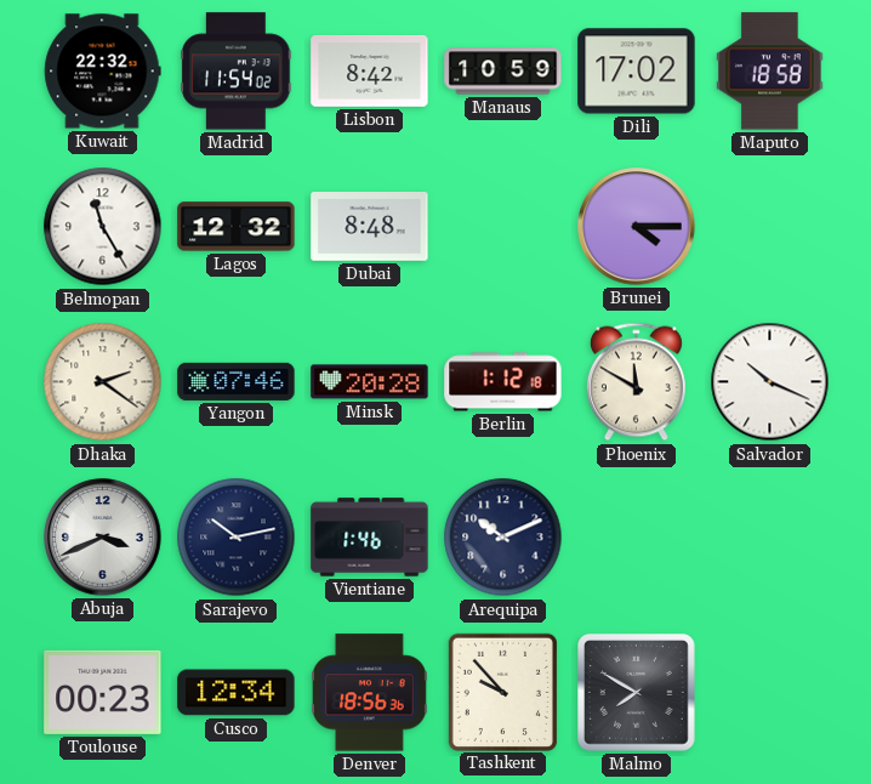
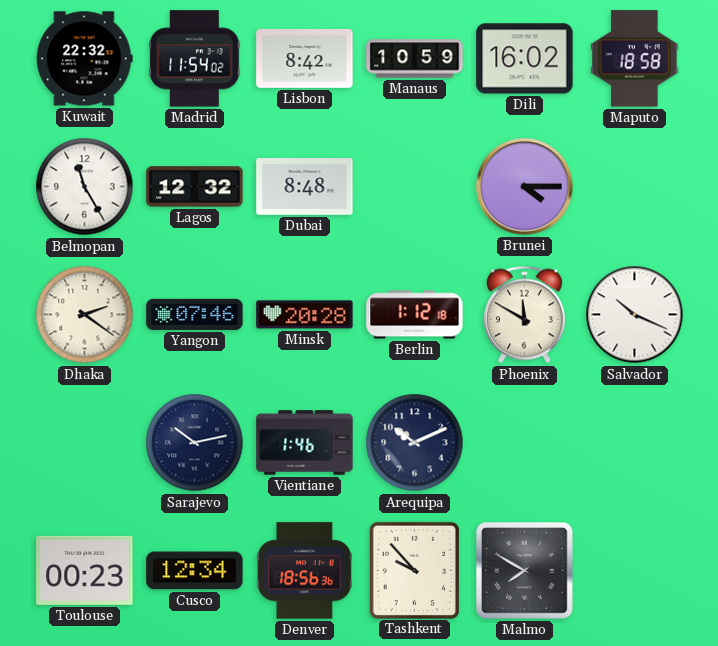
Dili: 17:02 -> 16:02
Abuja: 3:41 -> none
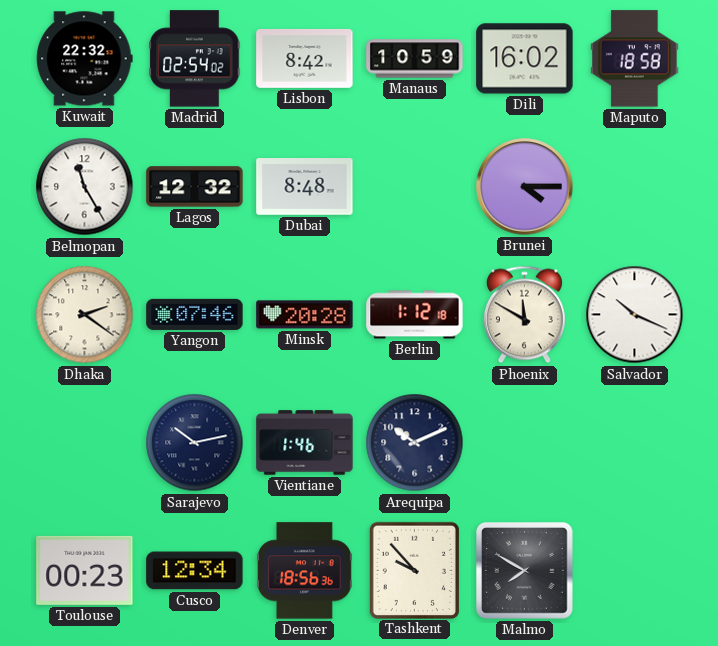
Madrid: 11:54 -> 02:54
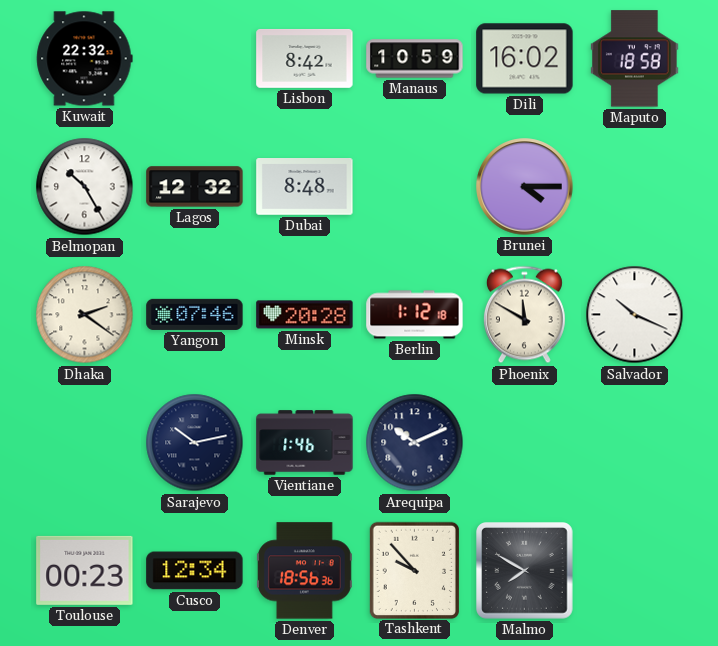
Madrid: 02:54 -> none
Belmopan: 11:25 -> 10:25
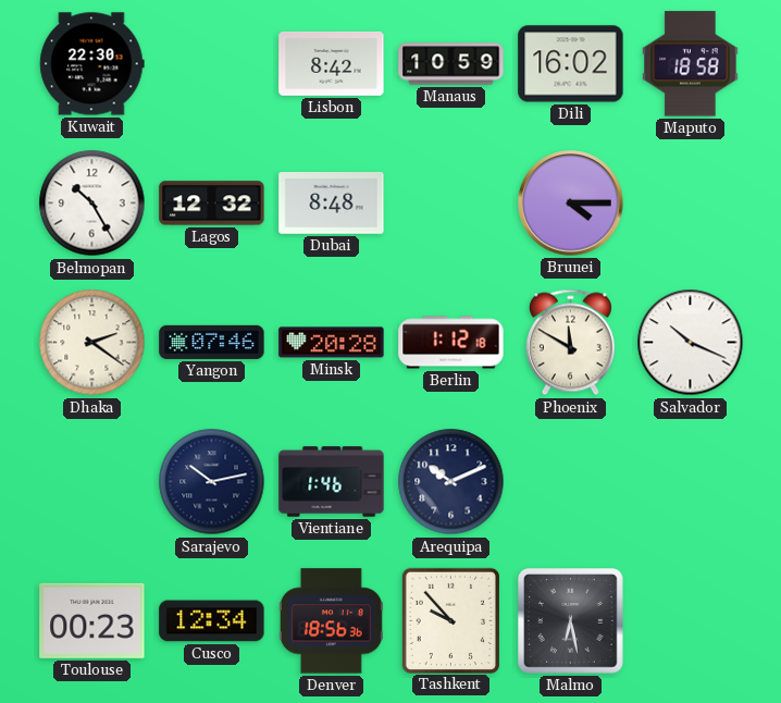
Kuwait: 22:32 -> 22:30
Malmo: 7:50 -> 6:28
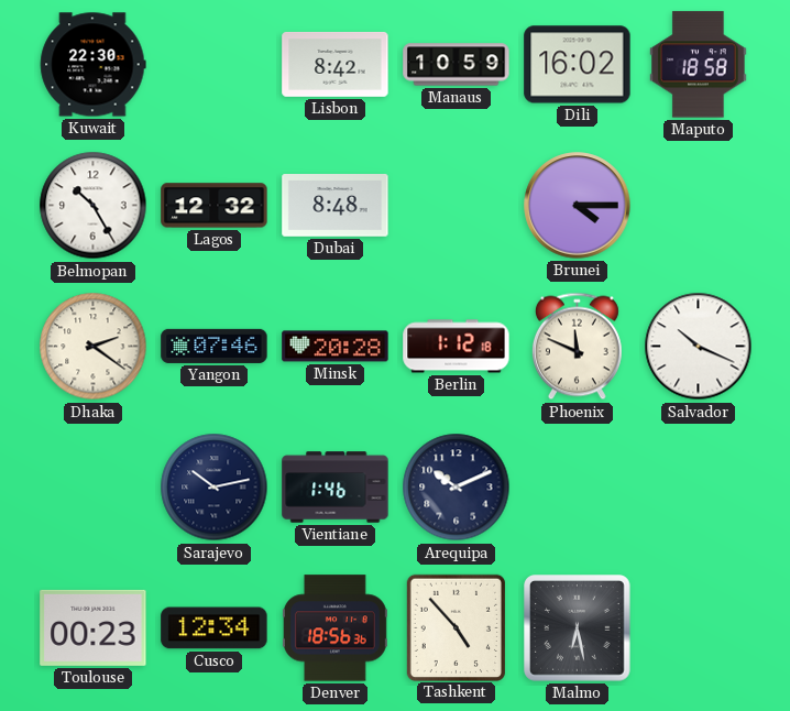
Phoenix: 11:50 -> 11:49
Tashkent: 9:53 -> 4:53
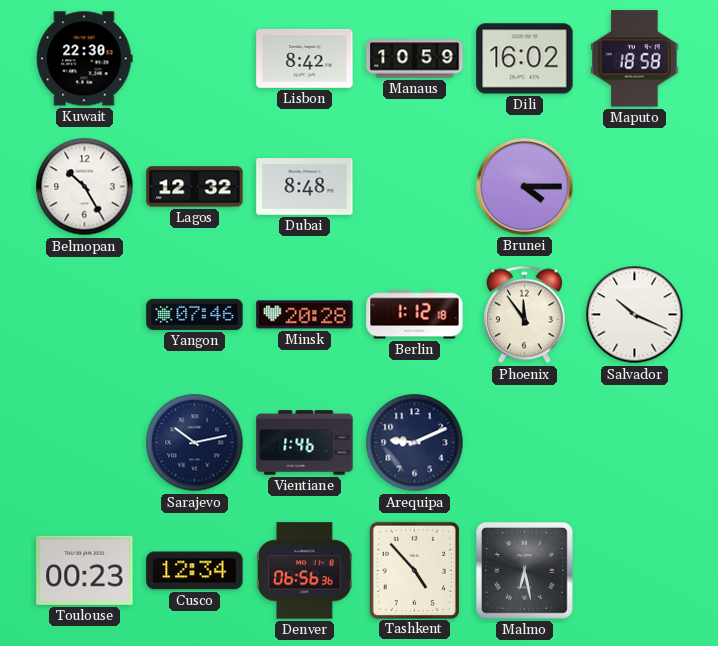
Dhaka: 2:21 -> none
Phoenix: 11:49 -> 11:54
Arequipa: 10:11 -> 9:11
Denver: 18:56 -> 06:56
